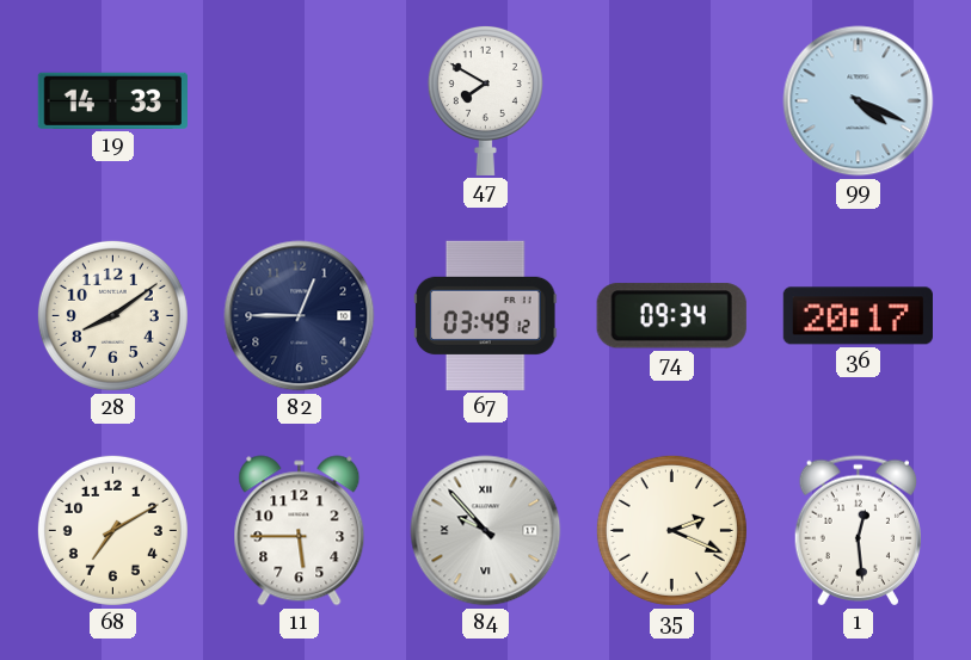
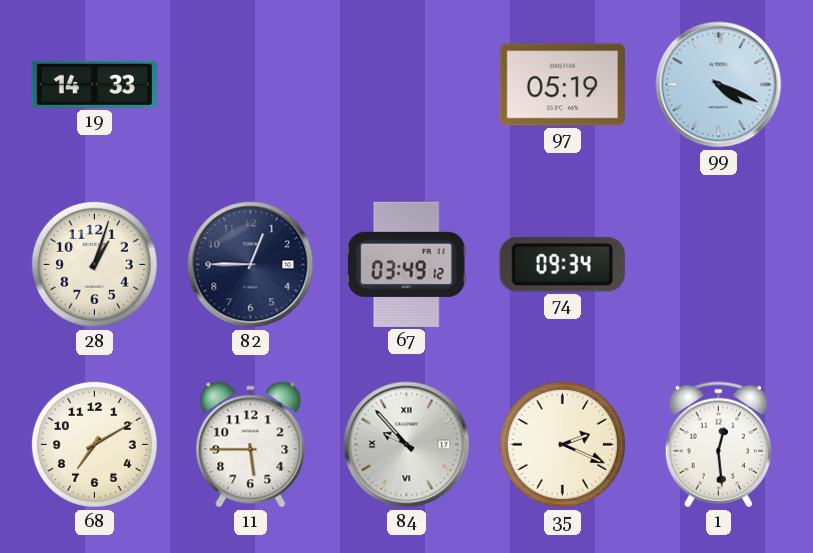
47: 7:50 -> none
97: none -> 05:19
28: 8:09 -> 1:03
36: 20:17 -> none
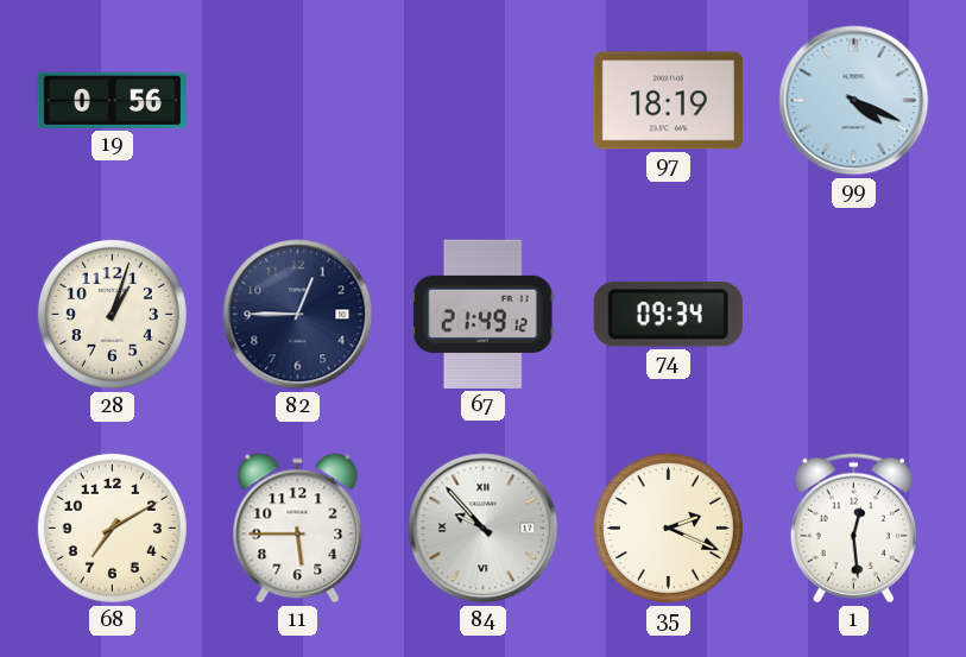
19: 14:33 -> 0:56
97: 05:19 -> 18:19
67: 03:49 -> 21:49
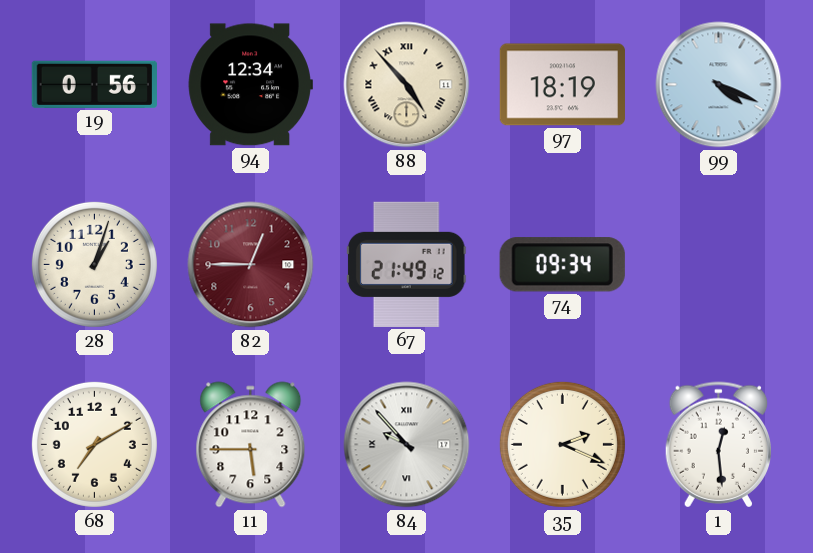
94: none -> 12:34
88: none -> 4:53
82 dial: navy -> burgundy
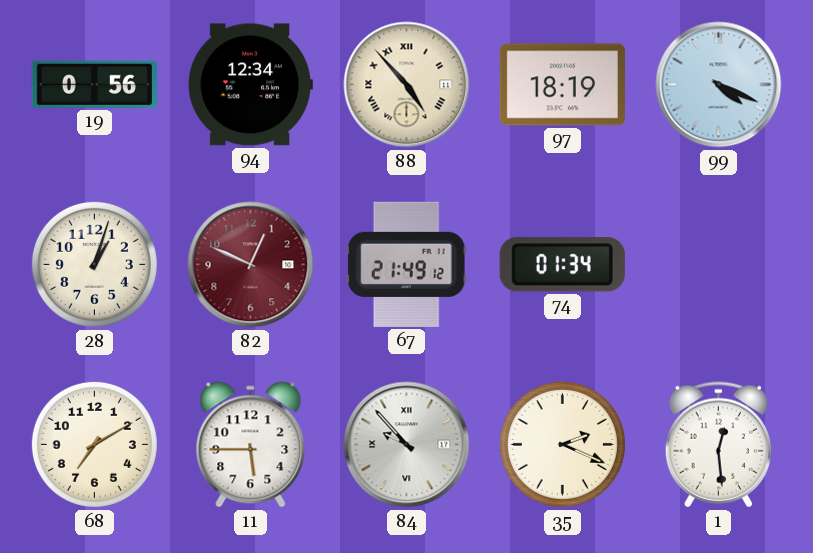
82: 12:45 -> 12:49
74: 09:34 -> 01:34
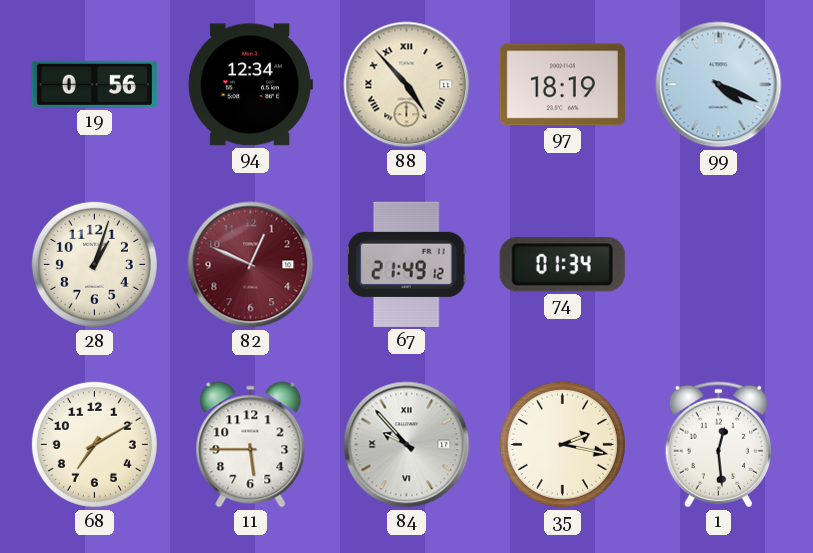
35: 2:19 -> 2:17
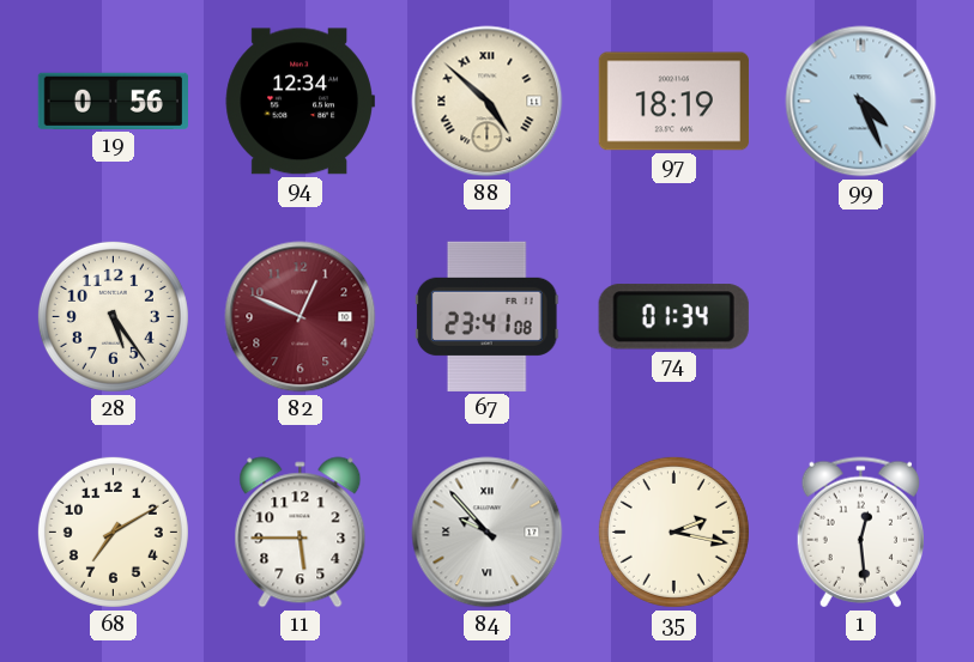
88: 4:53 -> 4:52
99: 4:19 -> 4:26
28: 1:03 -> 5:24
67: 21:49 -> 23:41
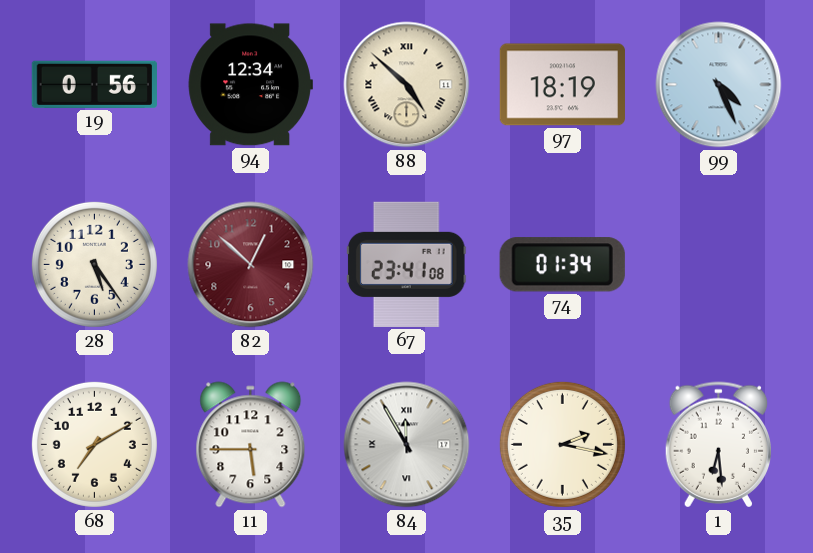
82: 12:49 -> 12:52
84: 9:53 -> 11:55
1: 12:29 -> 6:29
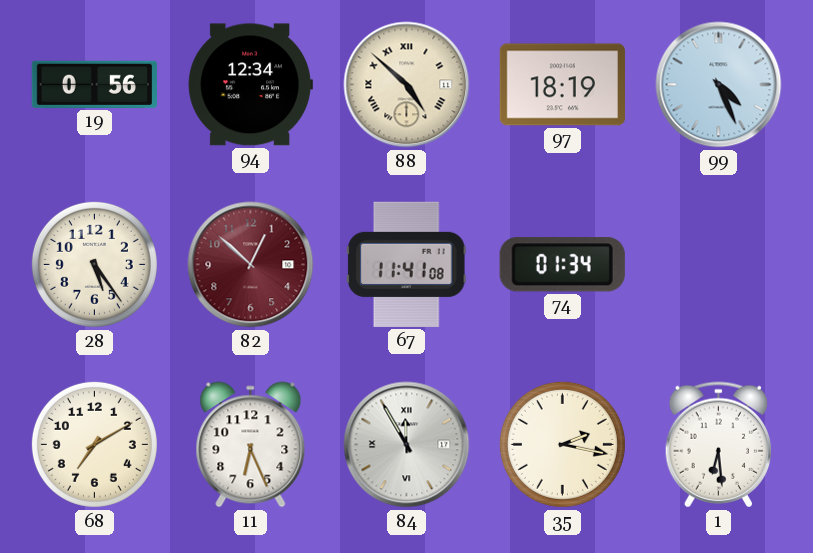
67: 23:41 -> 11:41
11: 5:45 -> 6:26
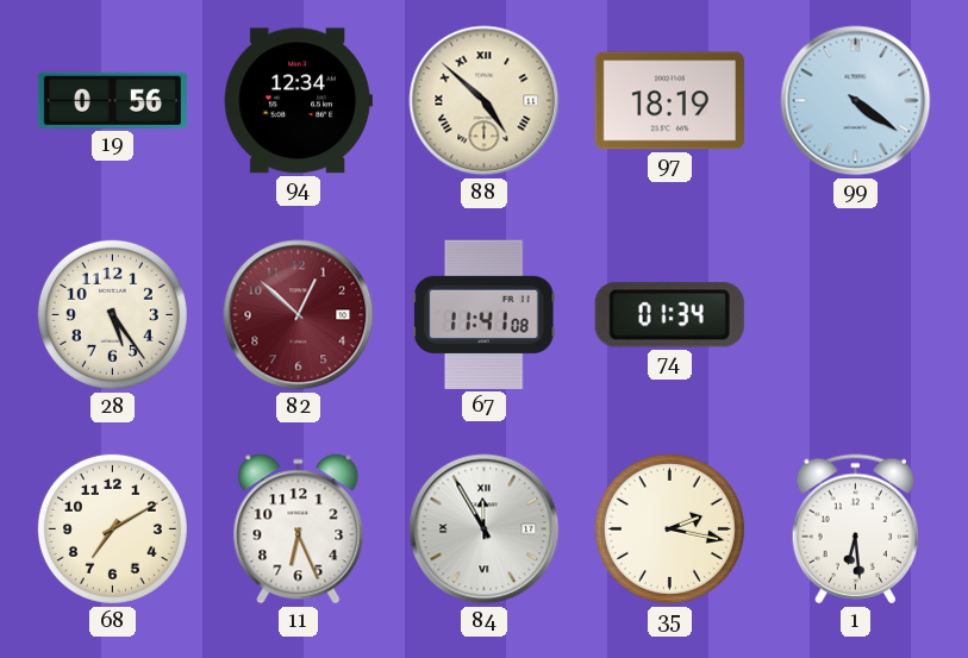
99: 4:26 -> 4:21
